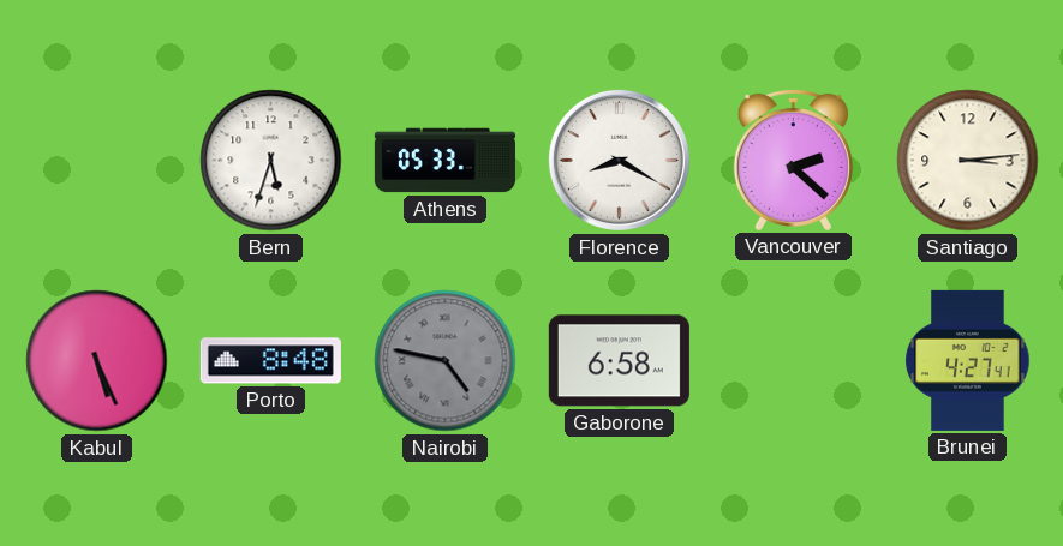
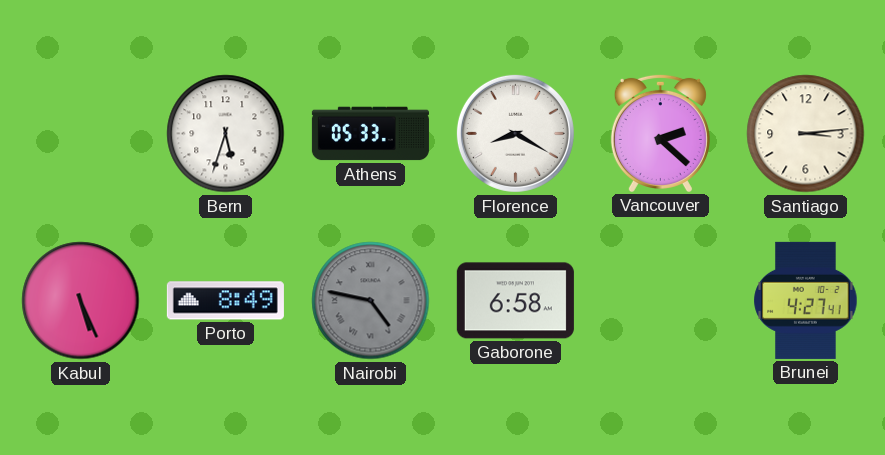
Porto: 8:48 -> 8:49
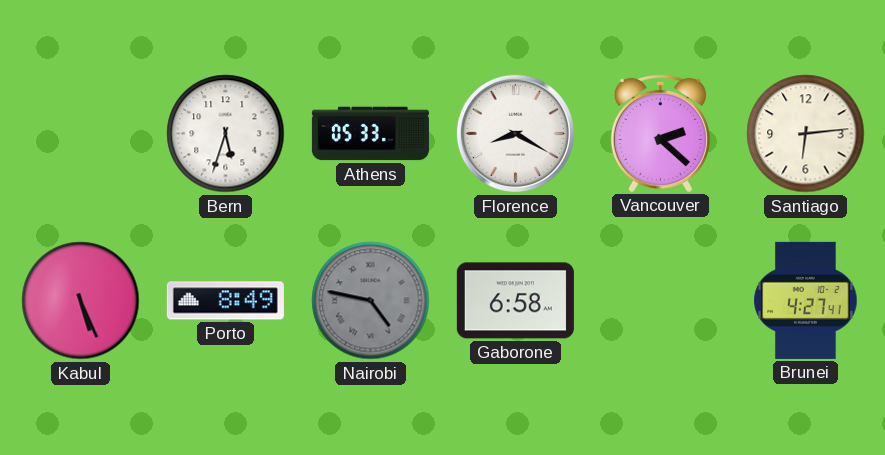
Santiago: 3:14 -> 6:14
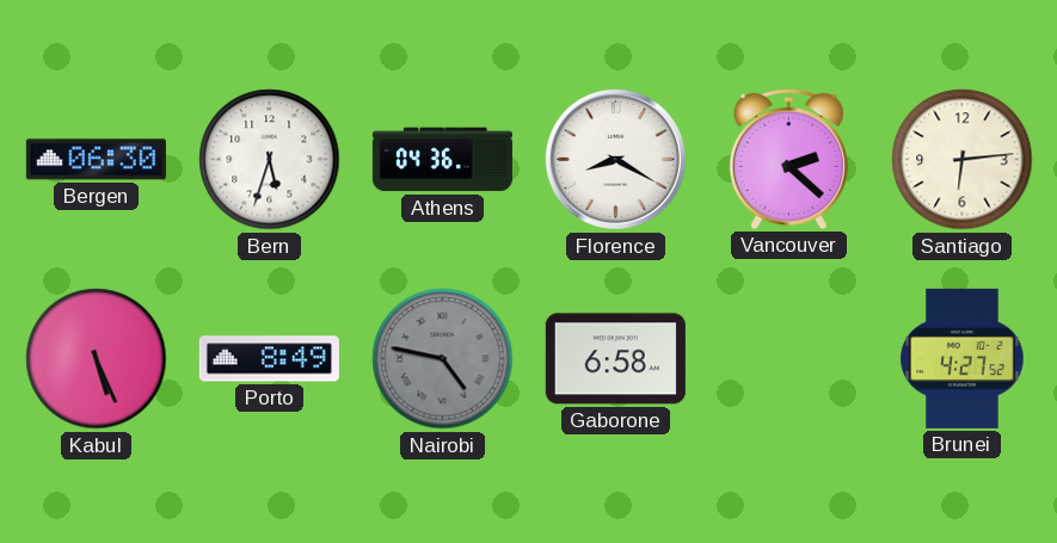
Bergen: none -> 06:30
Athens: 05:33 -> 04:36
Brunei: 4:27:41 -> 4:27:52
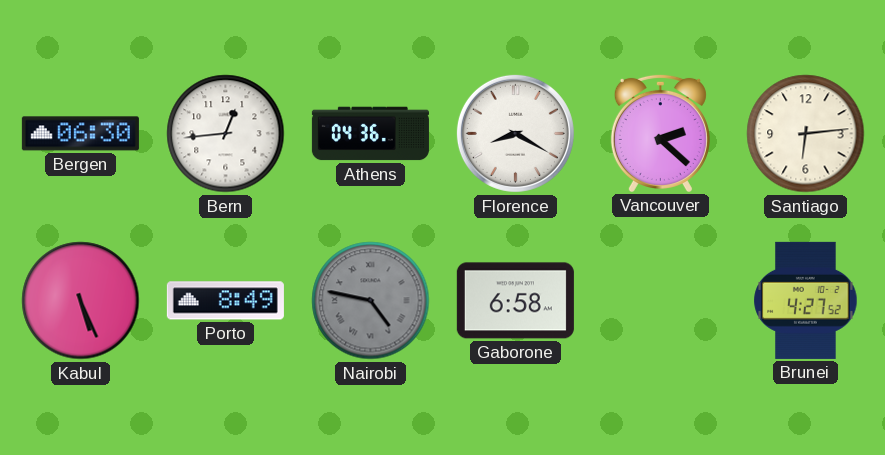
Bern: 5:33 -> 12:44
